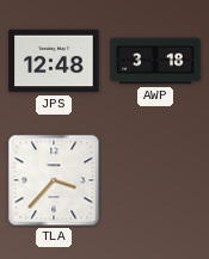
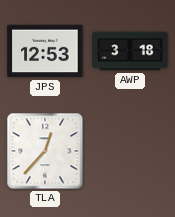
JPS: 12:48 -> 12:53
TLA: 3:37 -> 12:37
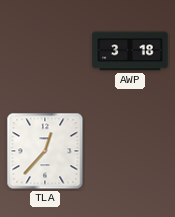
JPS: 12:53 -> none
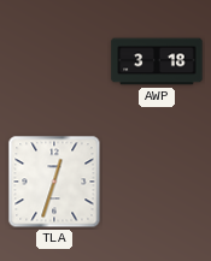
TLA: 12:37 -> 12:33
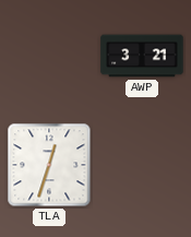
AWP: 3:18 -> 3:21
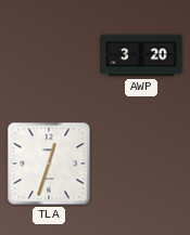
AWP: 3:21 -> 3:20
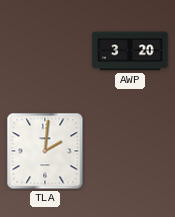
TLA: 12:33 -> 2:01
